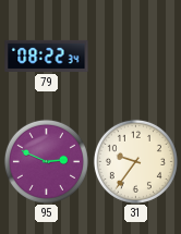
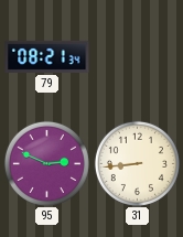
79: 08:22 -> 08:21
31: 9:36 -> 8:44
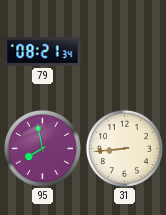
95: 2:49 -> 7:58
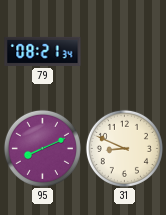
95: 7:58 -> 8:11
31: 8:44 -> 8:49
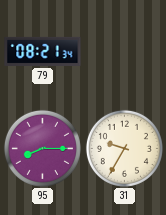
95: 8:11 -> 8:15
31: 8:49 -> 9:35
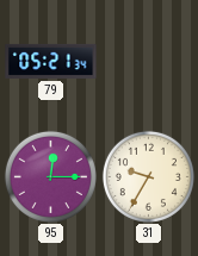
79: 08:21 -> 05:21
95: 8:15 -> 12:15
